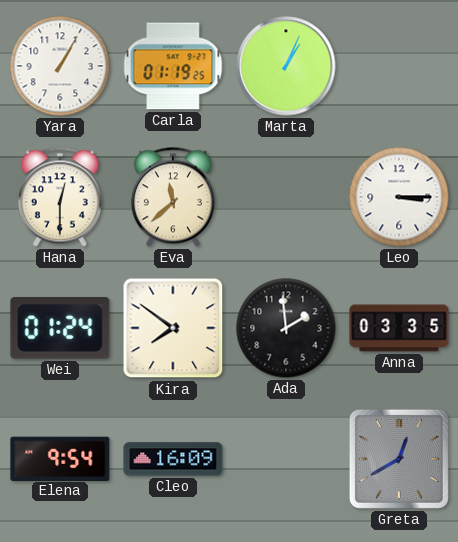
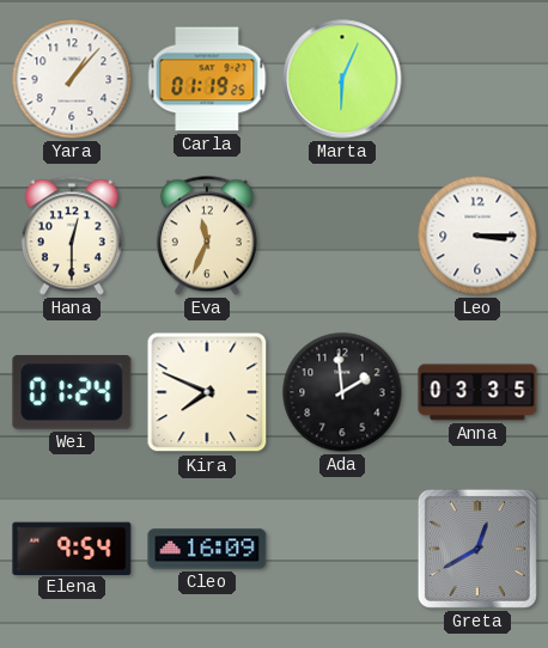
Yara: 1:05 -> 1:07
Marta: 1:04 -> 6:04
Eva: 11:38 -> 11:34
Kira: 7:51 -> 7:49
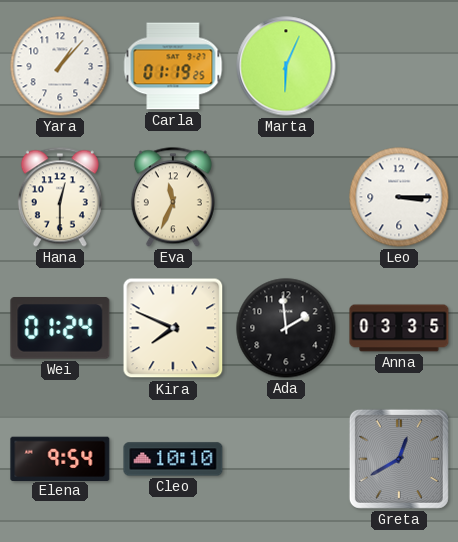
Cleo: 16:09 -> 10:10
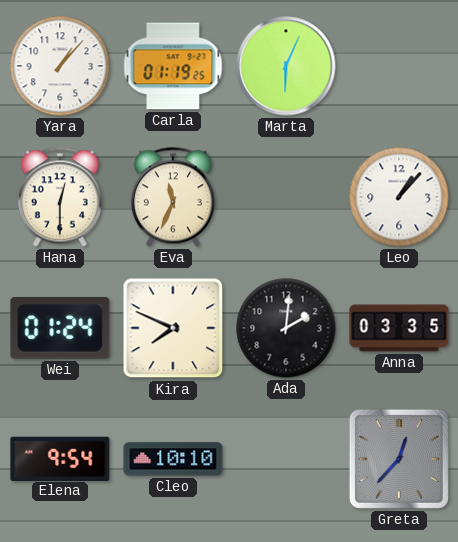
Leo: 3:15 -> 1:07
Ada: 1:59 -> 2:01
Greta: 12:40 -> 12:37
